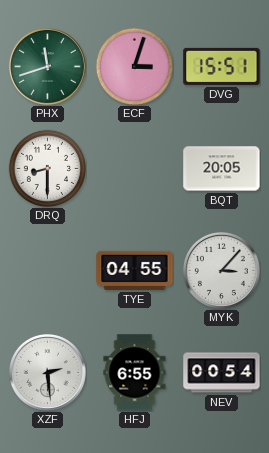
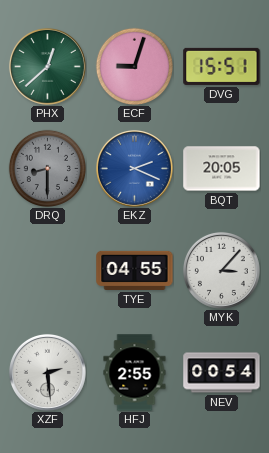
PHX: 11:42 -> 12:38
ECF: 3:03 -> 9:03
DRQ dial: white -> grey
EKZ: none -> 2:19
HFJ: 6:55 -> 2:55
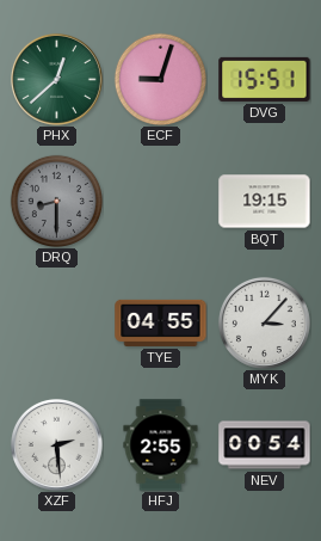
EKZ: 2:19 -> none
BQT: 20:05 -> 19:15
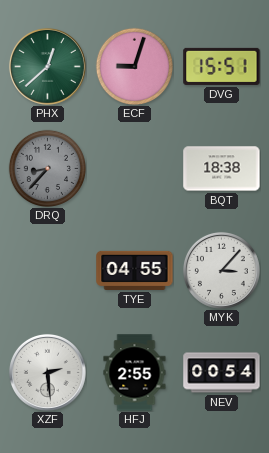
DRQ: 8:30 -> 8:37
BQT: 19:15 -> 18:38
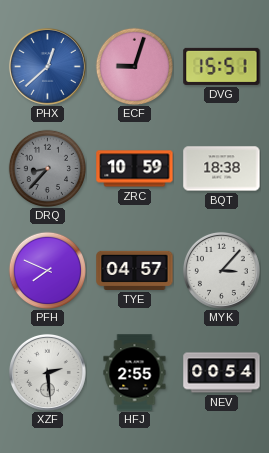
PHX dial: green -> blue
ZRC: none -> 10:59
PFH: none -> 7:49
TYE: 04:55 -> 04:57
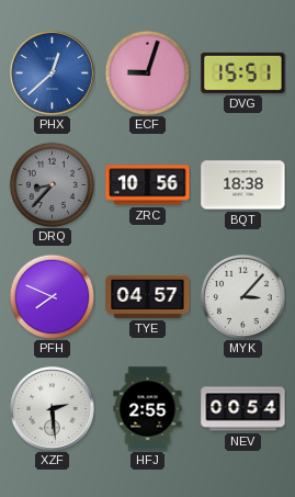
ZRC: 10:59 -> 10:56
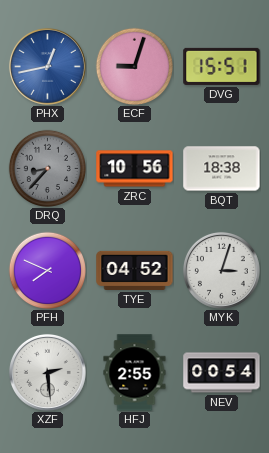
PHX: 12:38 -> 12:43
TYE: 04:57 -> 04:52
MYK: 3:07 -> 3:03
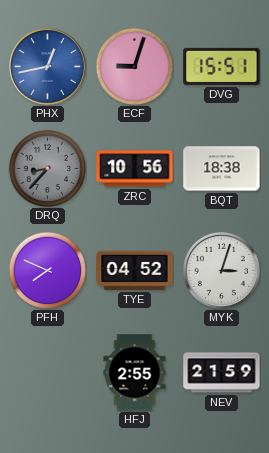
XZF: 2:29 -> none
NEV: 00:54 -> 21:59
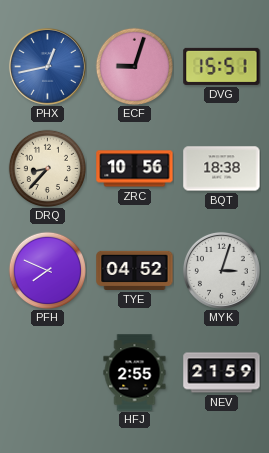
DRQ dial: grey -> cream
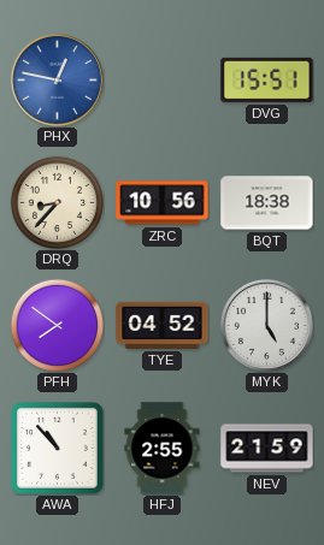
PHX: 12:43 -> 12:47
ECF: 9:03 -> none
PFH: 7:49 -> 7:51
MYK: 3:03 -> 5:00
AWA: none -> 10:53
